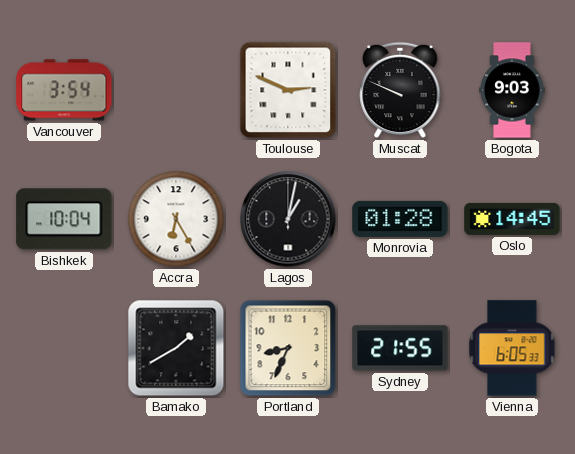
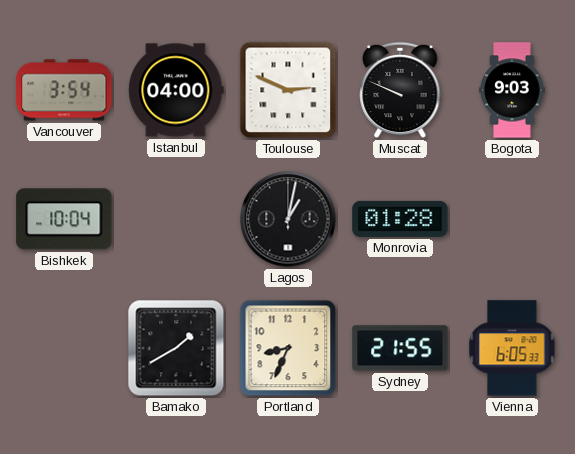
Istanbul: none -> 04:00
Accra: 6:25 -> none
Oslo: 14:45 -> none
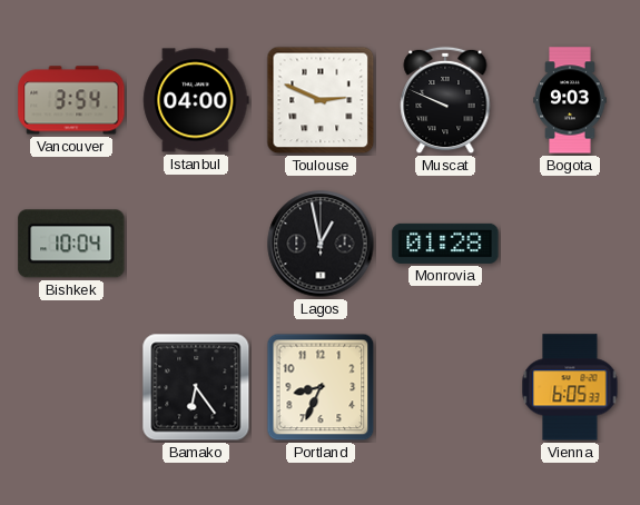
Lagos: 1:02 -> 12:58
Bamako: 1:40 -> 6:24
Sydney: 21:55 -> none
